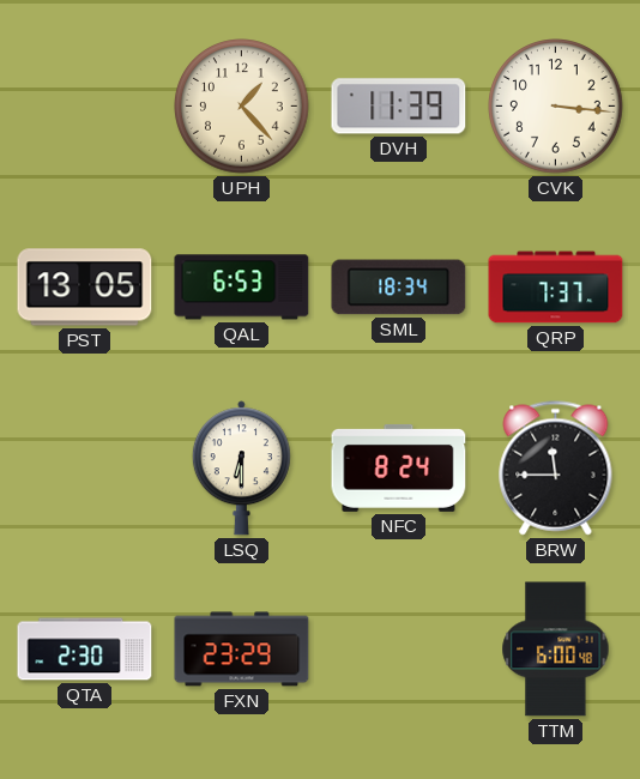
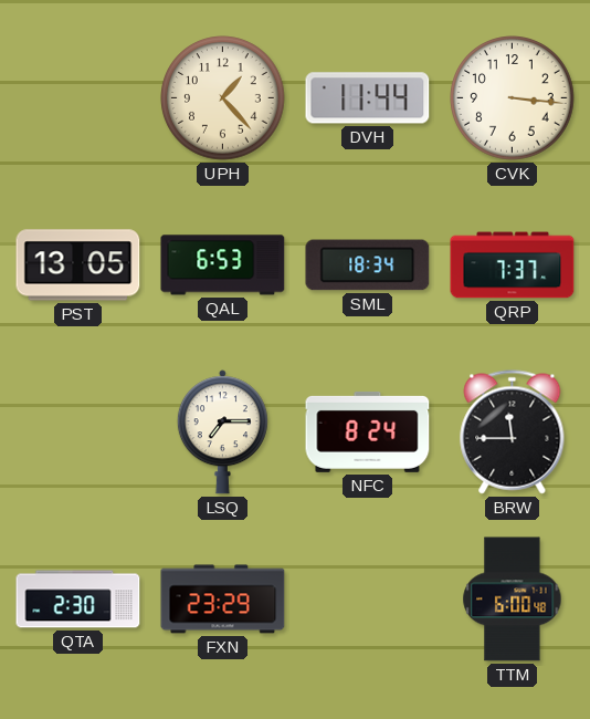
DVH: 11:39 -> 11:44
LSQ: 6:30 -> 7:15
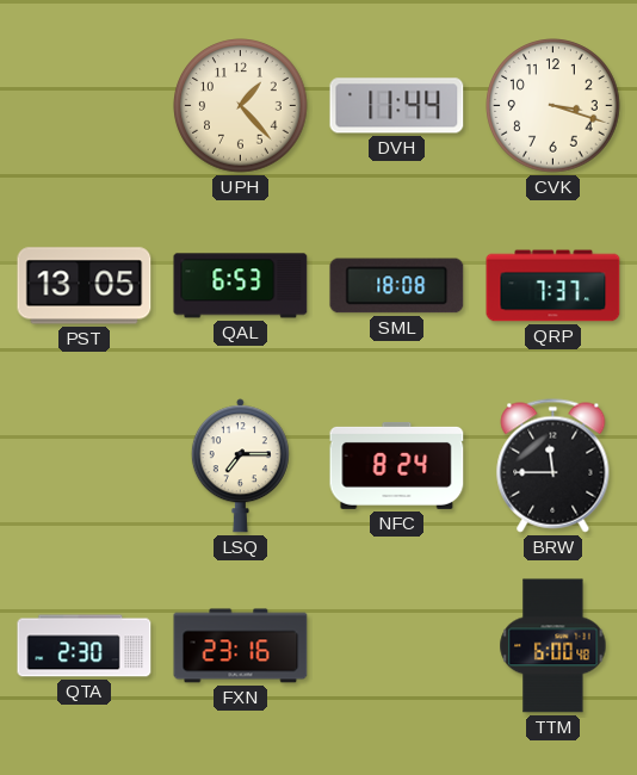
CVK: 3:16 -> 3:18
SML: 18:34 -> 18:08
FXN: 23:29 -> 23:16
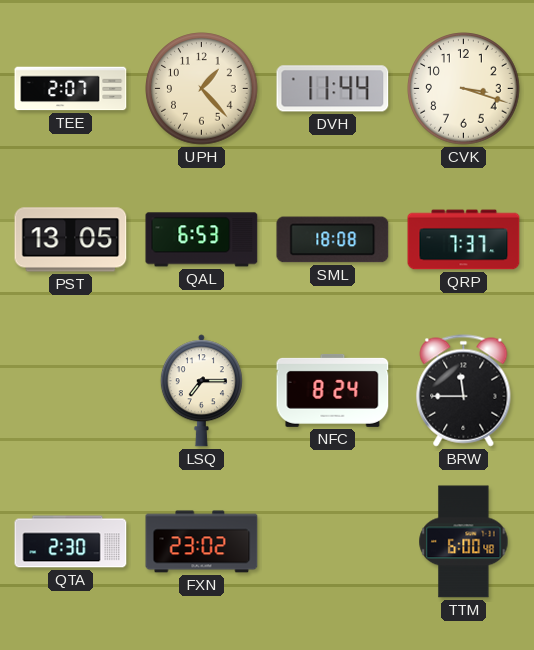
TEE: none -> 2:07
FXN: 23:16 -> 23:02
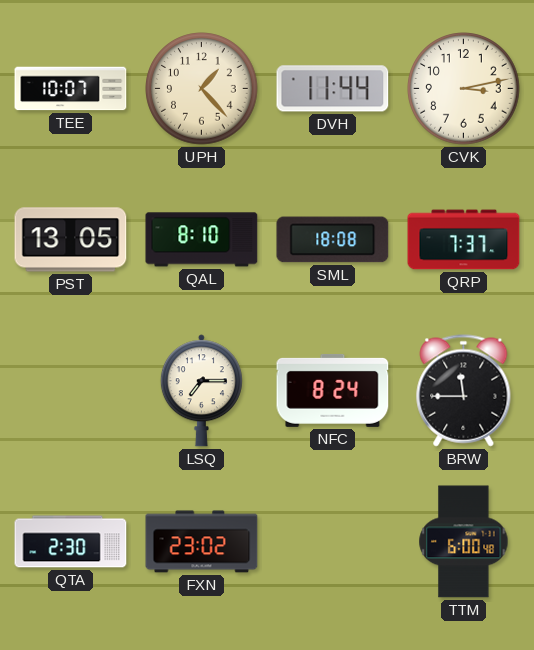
TEE: 2:07 -> 10:07
CVK: 3:18 -> 3:13
QAL: 6:53 -> 8:10
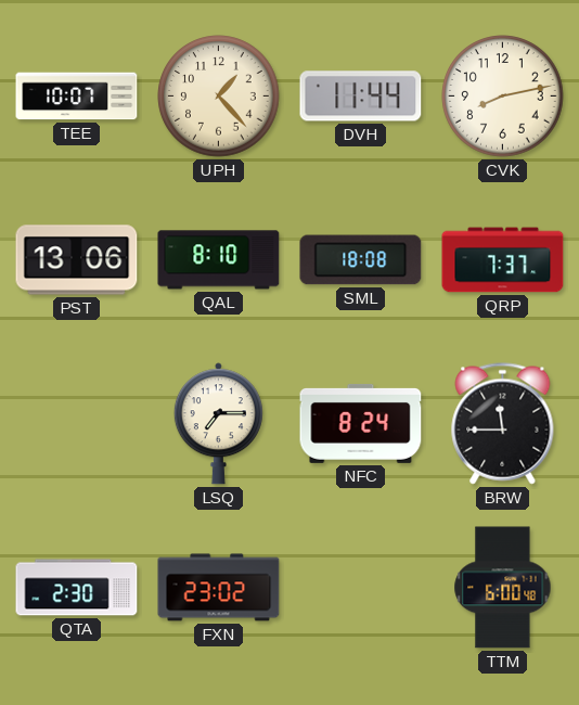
CVK: 3:13 -> 8:13
PST: 13:05 -> 13:06
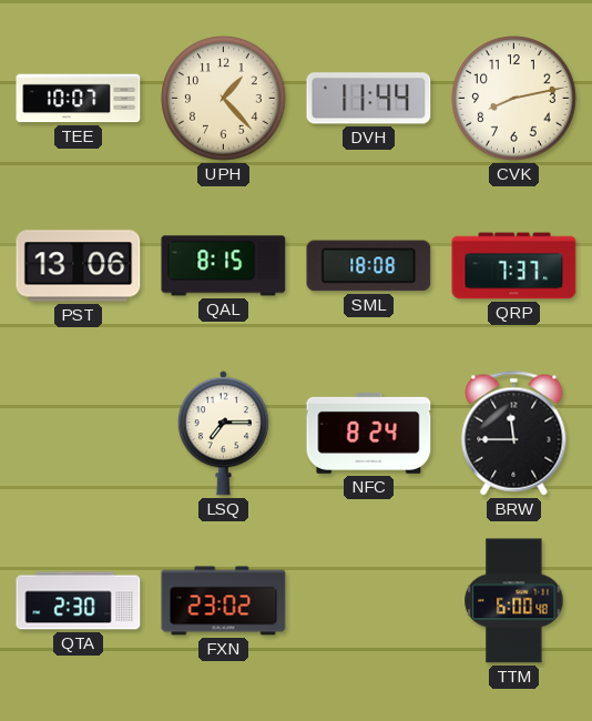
QAL: 8:10 -> 8:15
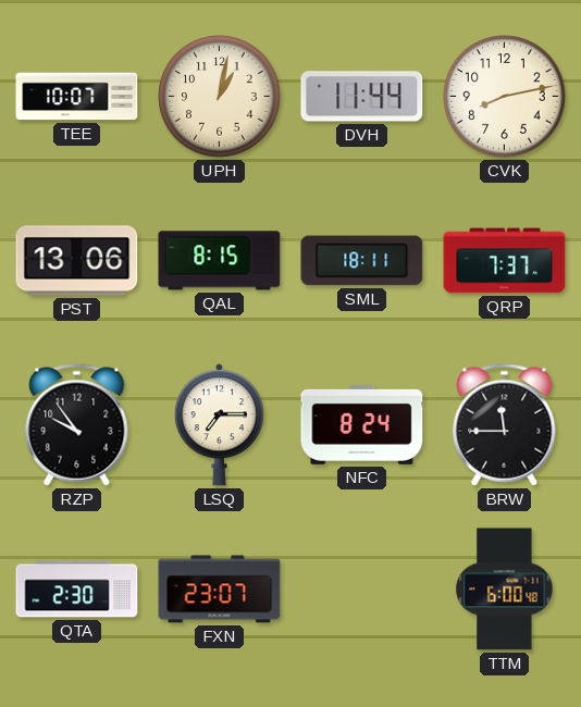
UPH: 1:23 -> 1:02
SML: 18:08 -> 18:11
RZP: none -> 9:54
FXN: 23:02 -> 23:07
